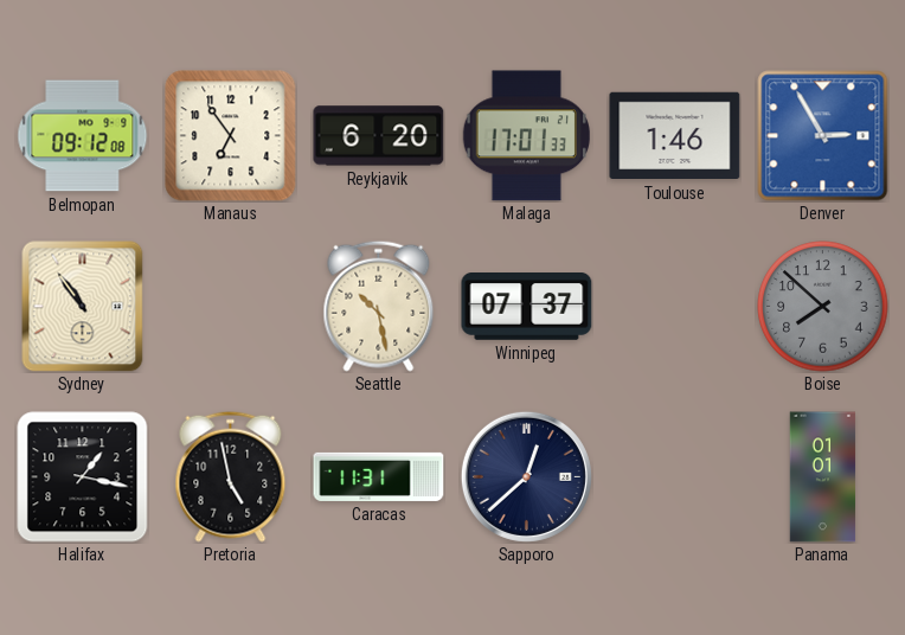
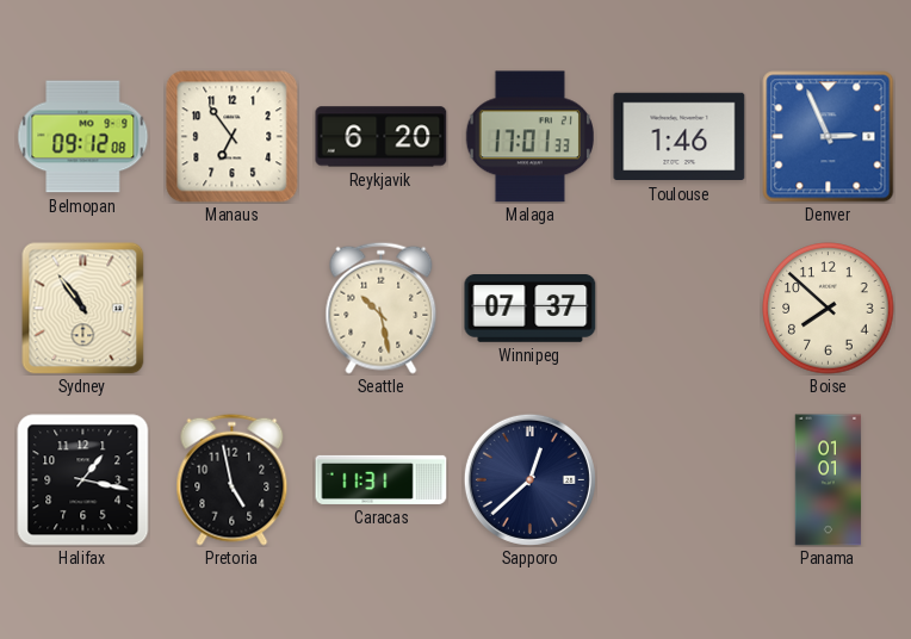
Denver: 2:55 -> 2:56
Boise dial: grey -> cream
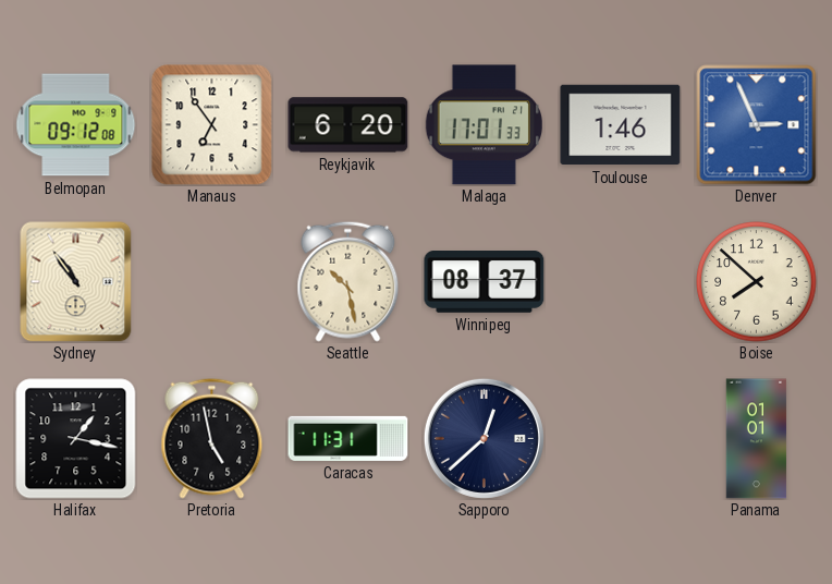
Winnipeg: 07:37 -> 08:37
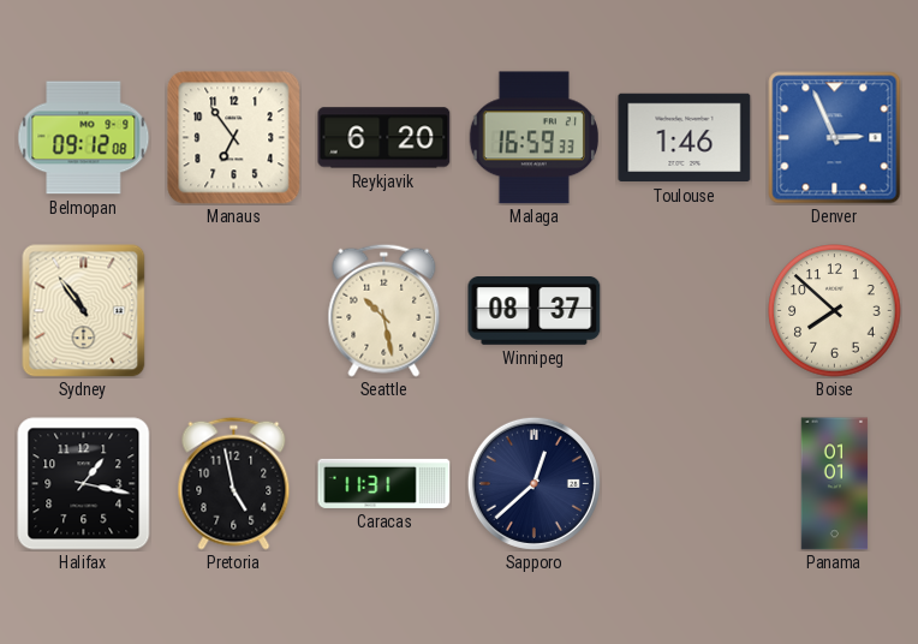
Malaga: 17:01 -> 16:59
